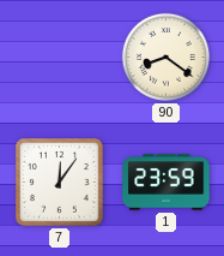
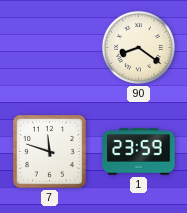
7: 12:06 -> 11:48
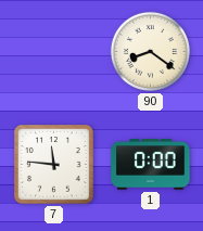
7: 11:48 -> 11:46
1: 23:59 -> 0:00
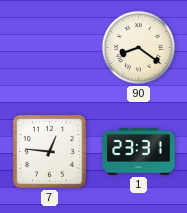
7: 11:46 -> 12:46
1: 0:00 -> 23:31
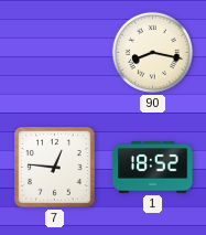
90: 8:21 -> 8:17
1: 23:31 -> 18:52
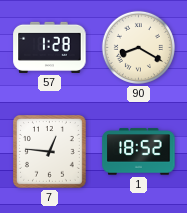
57: none -> 1:28
90: 8:17 -> 8:20
